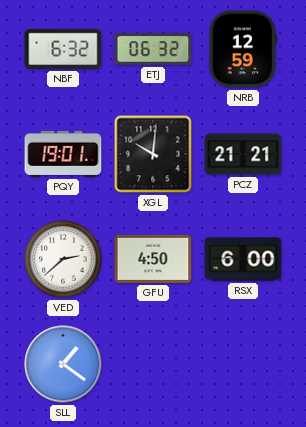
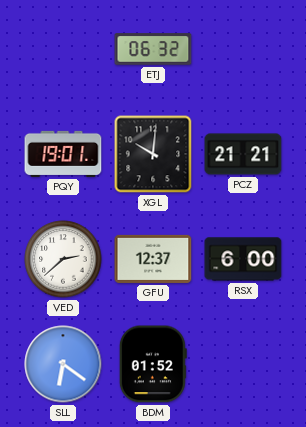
NBF: 6:32 -> none
NRB: 12:59 -> none
GFU: 4:50 -> 12:37
SLL: 1:21 -> 6:21
BDM: none -> 01:52
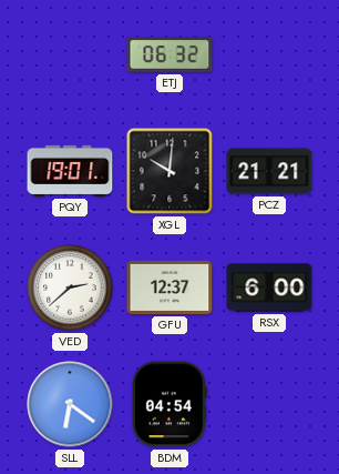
BDM: 01:52 -> 04:54
